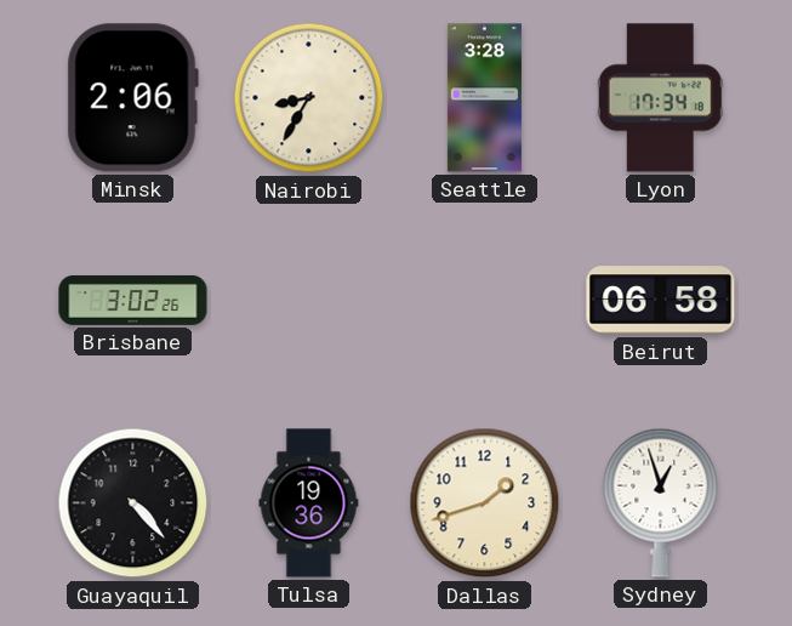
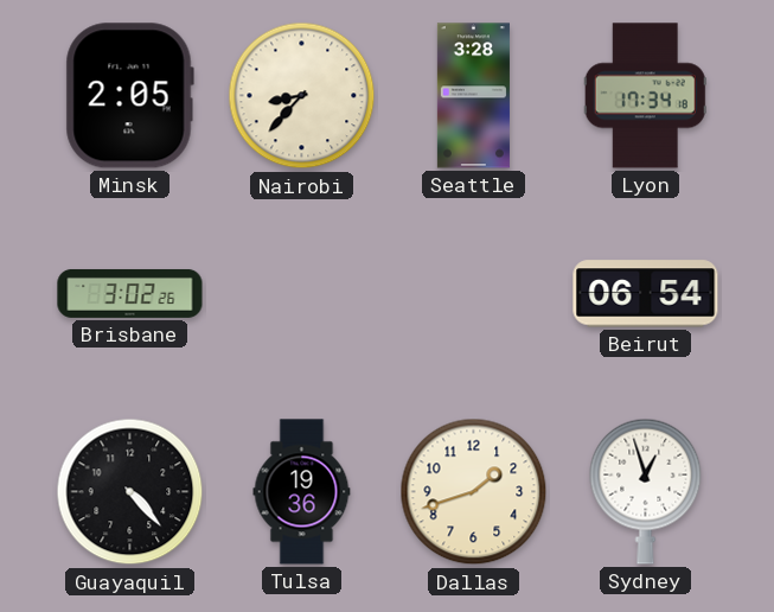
Minsk: 2:06 -> 2:05
Nairobi: 8:35 -> 8:37
Beirut: 06:58 -> 06:54
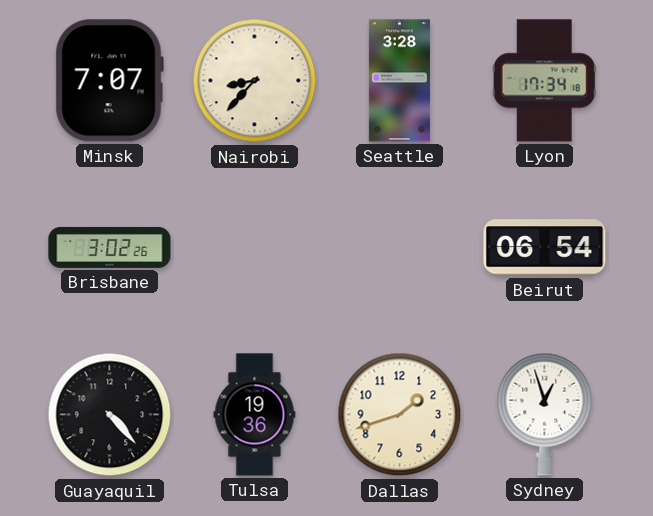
Minsk: 2:05 -> 7:07
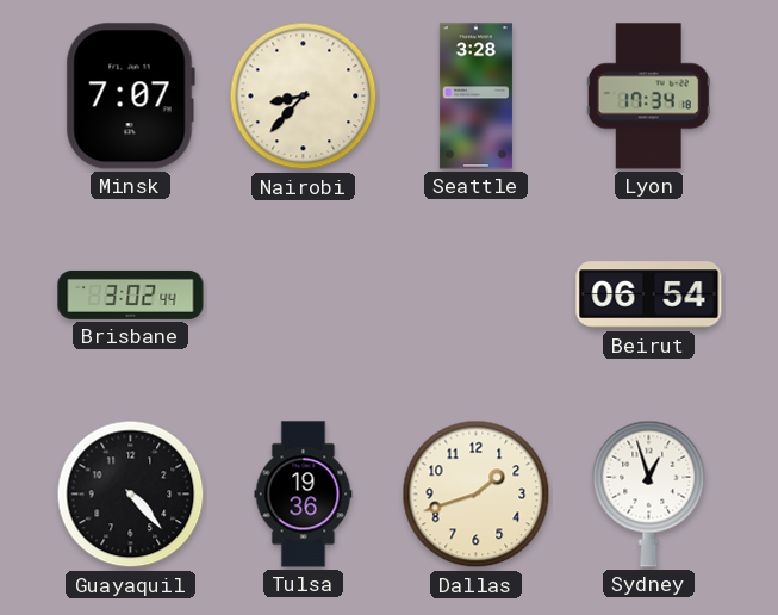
Brisbane: 3:02:26 -> 3:02:44
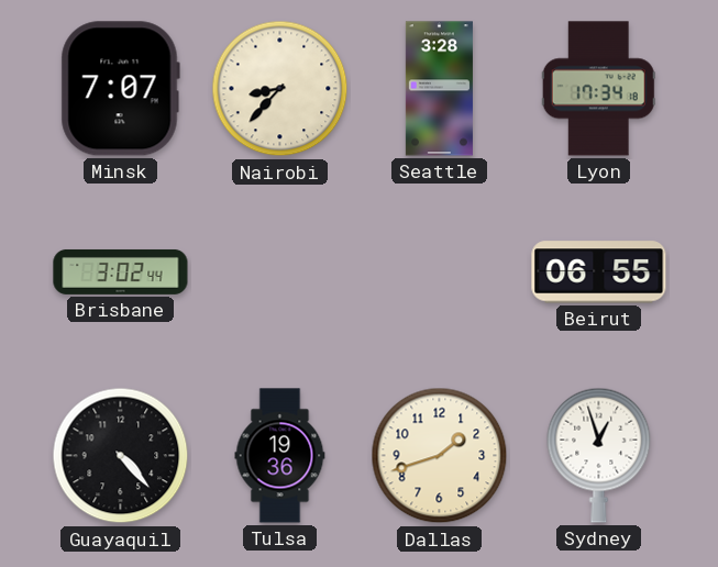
Beirut: 06:54 -> 06:55
